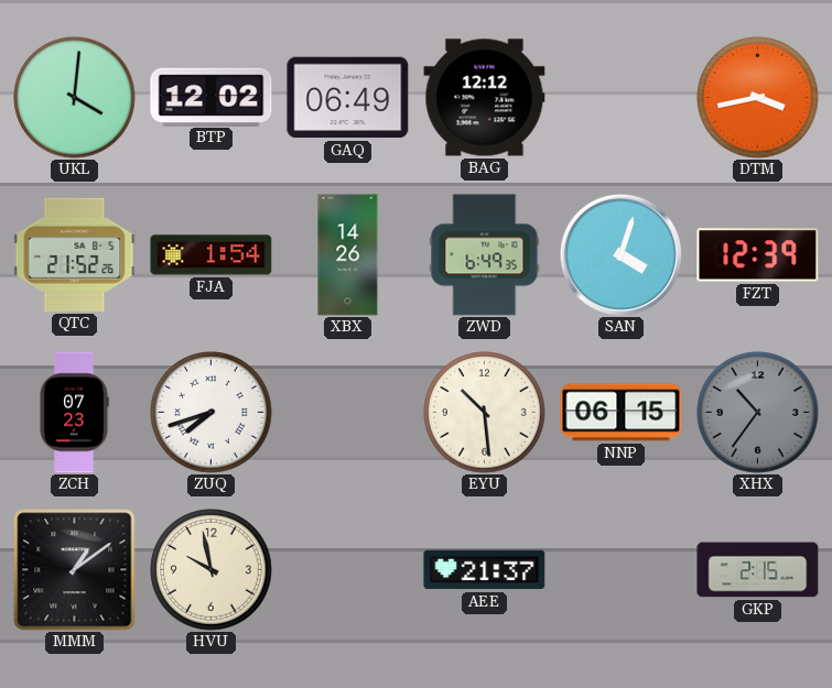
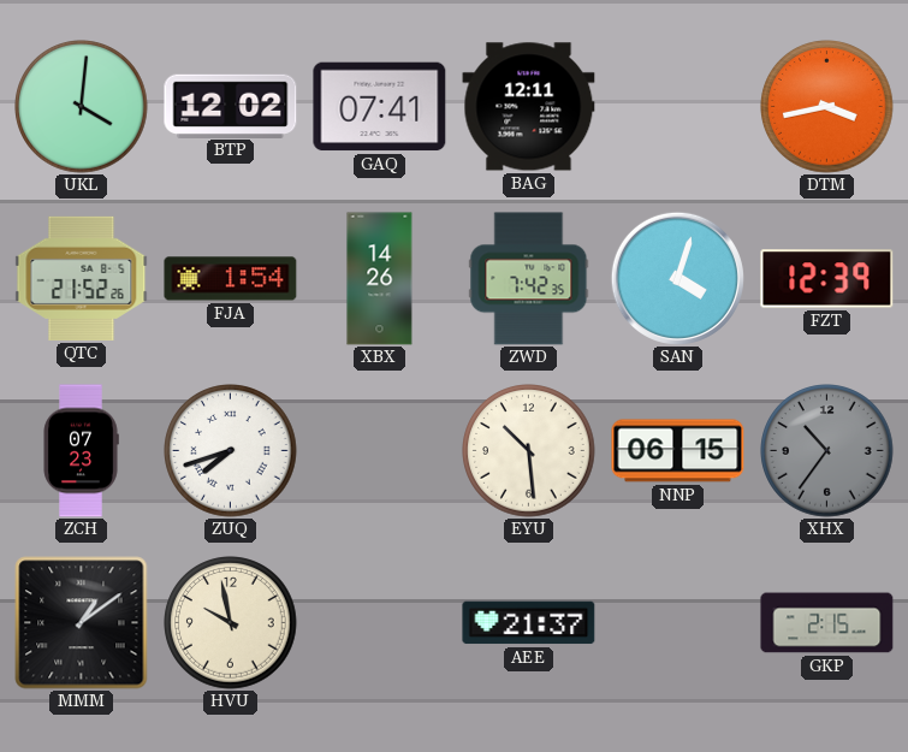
GAQ: 06:49 -> 07:41
BAG: 12:12 -> 12:11
ZWD: 6:49 -> 7:42
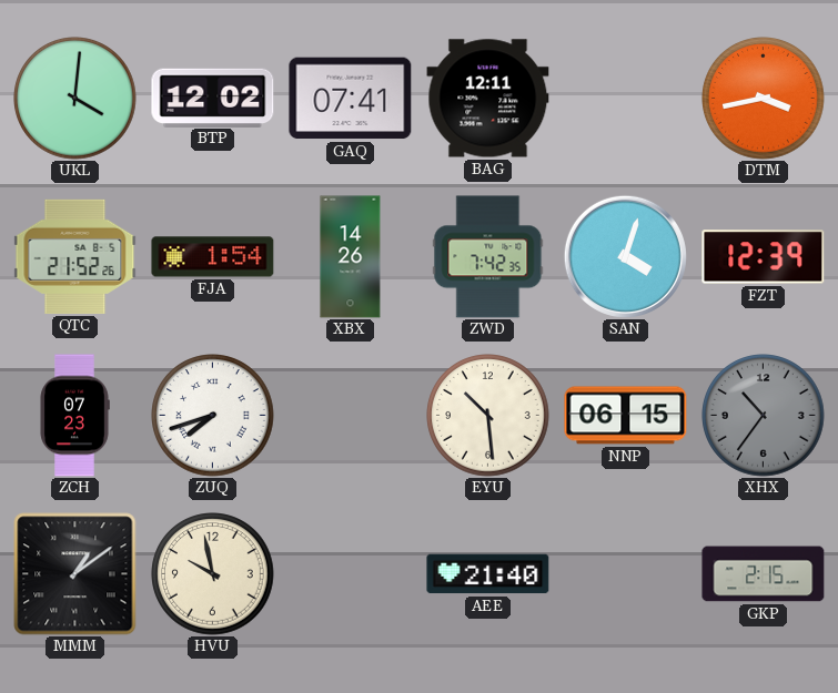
AEE: 21:37 -> 21:40
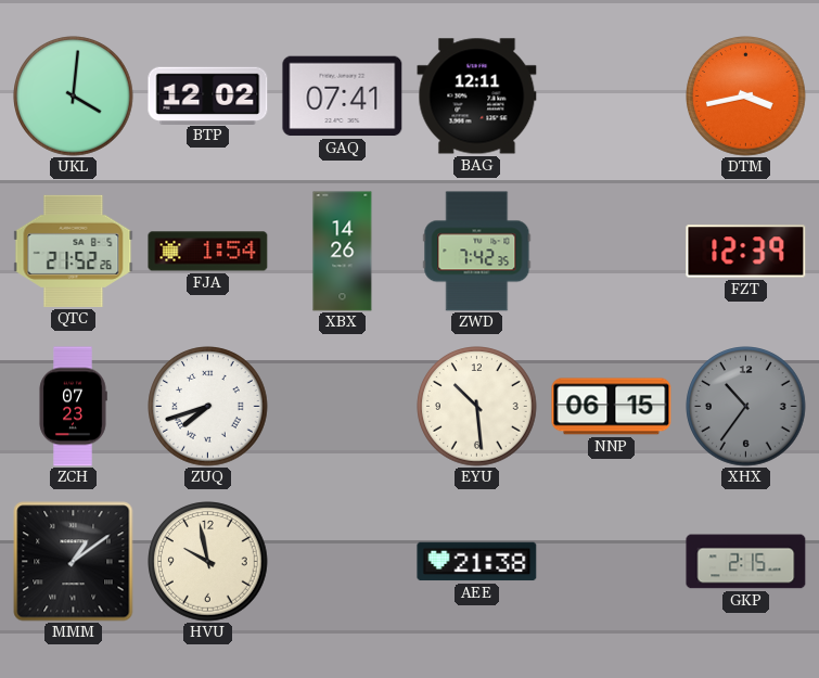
SAN: 4:03 -> none
AEE: 21:40 -> 21:38
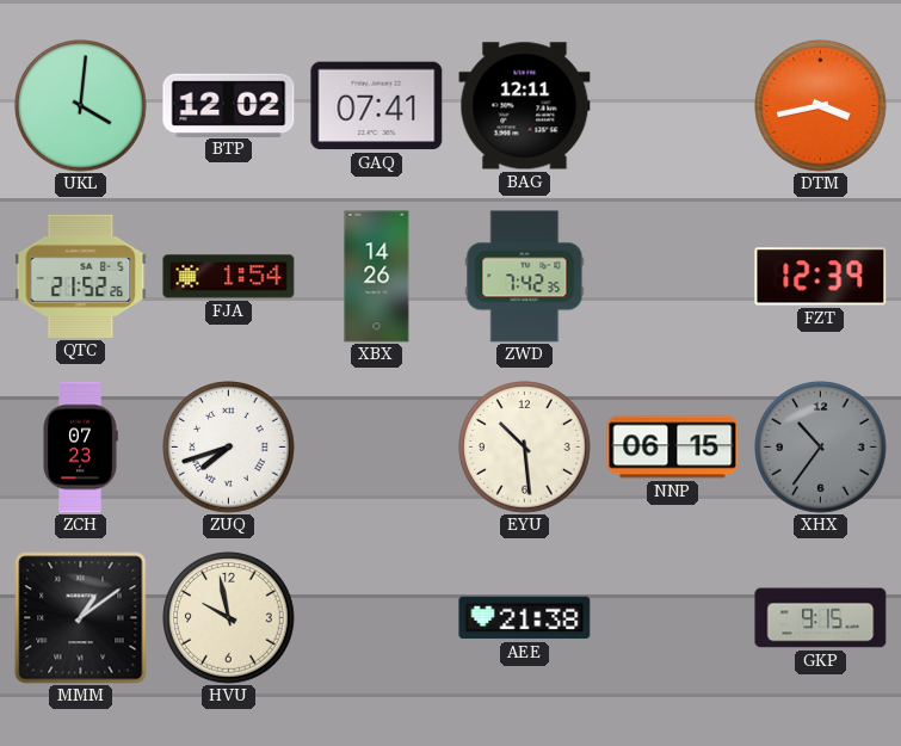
GKP: 2:15 -> 9:15
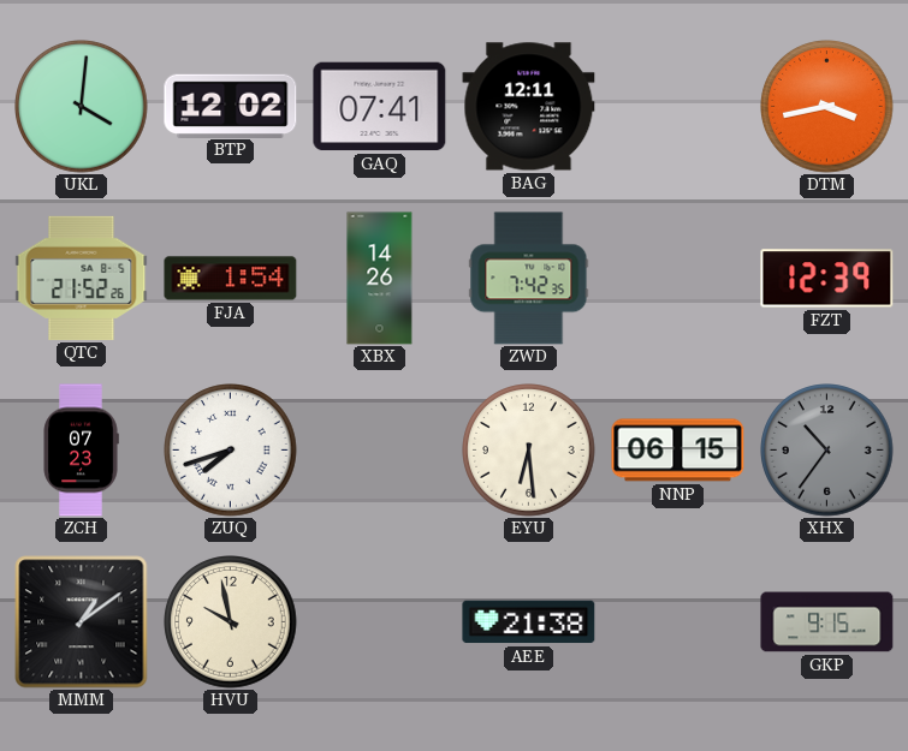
EYU: 10:29 -> 6:29
